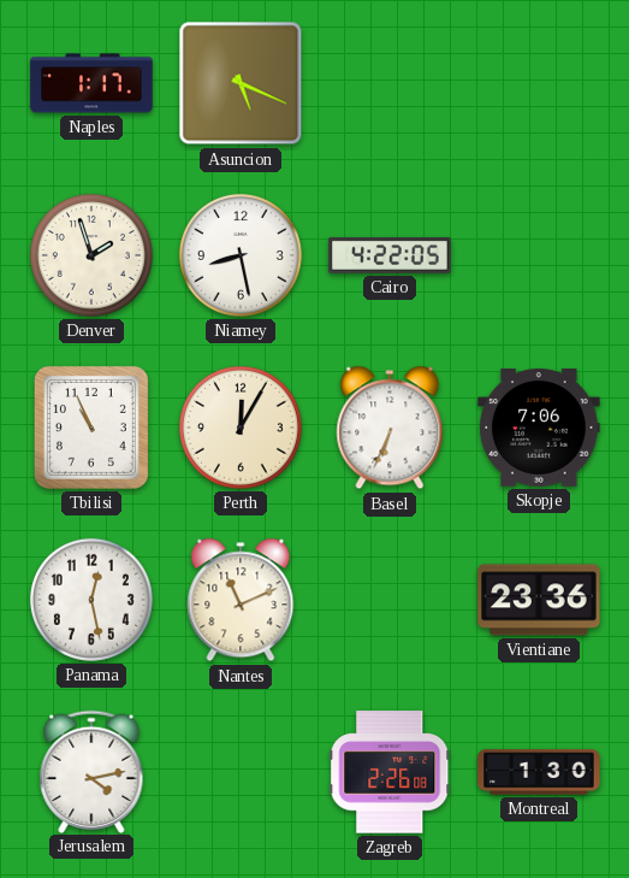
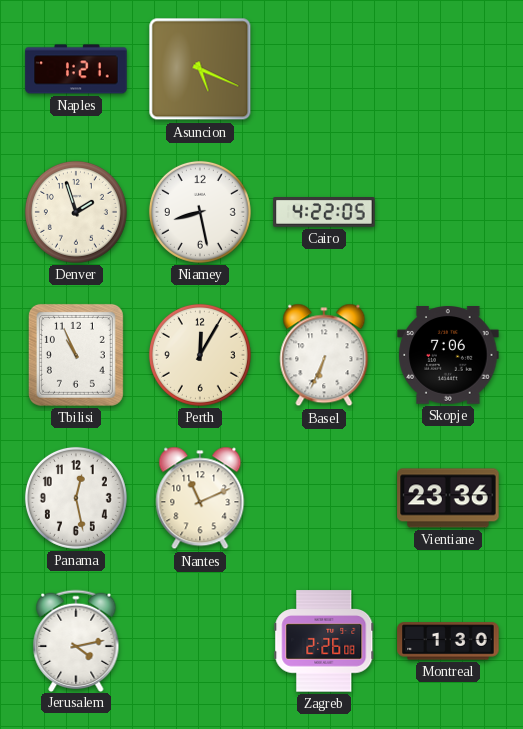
Naples: 1:17 -> 1:21
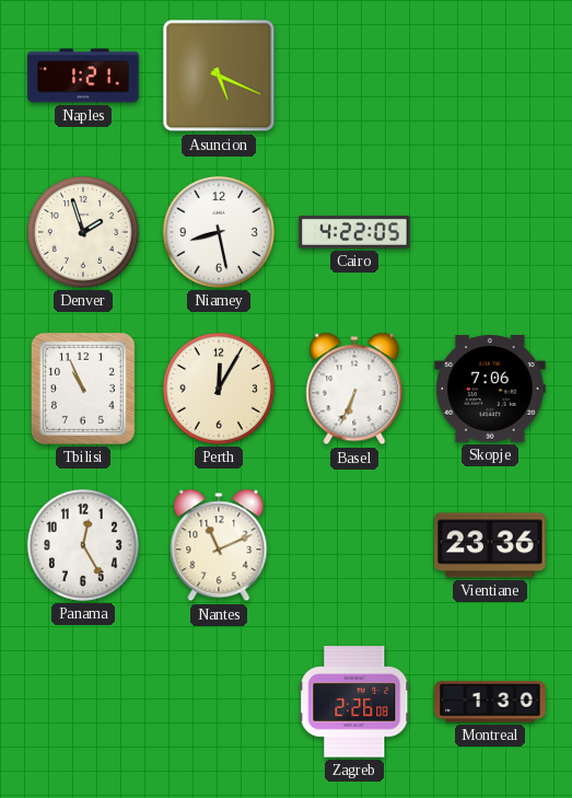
Panama: 12:28 -> 12:25
Jerusalem: 4:13 -> none
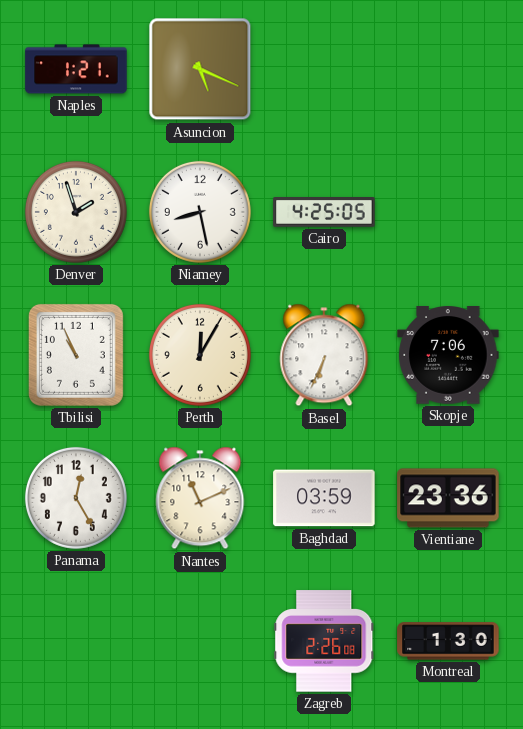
Cairo: 4:22 -> 4:25
Baghdad: none -> 03:59
